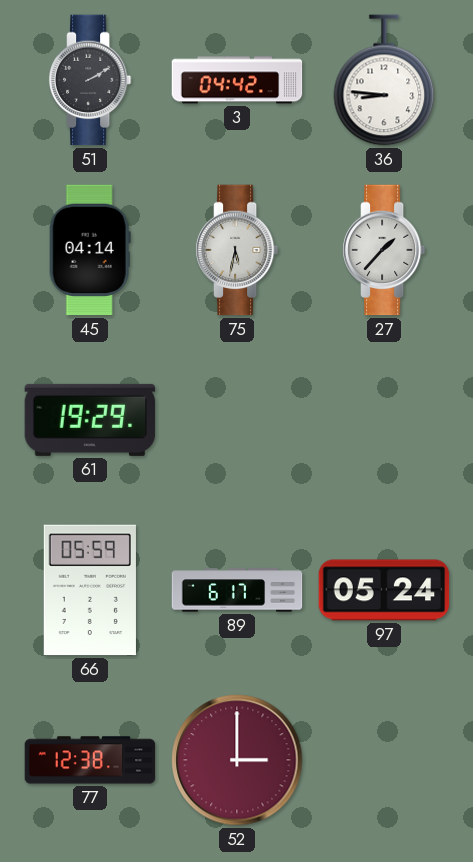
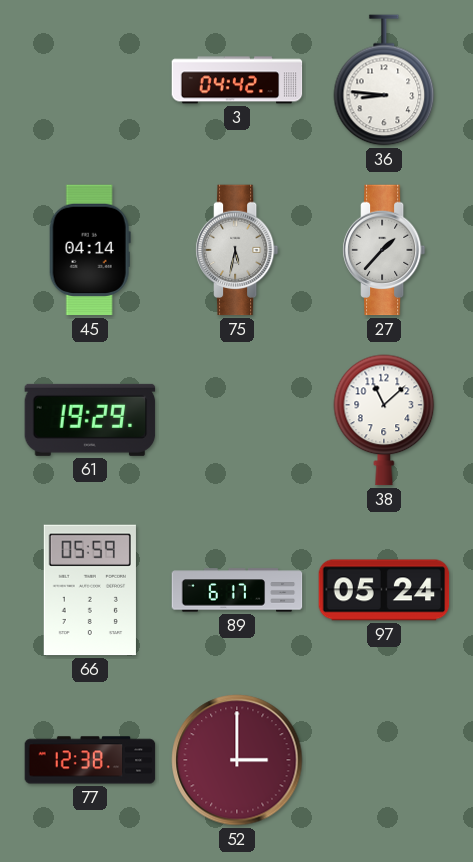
51: 2:10 -> none
38: none -> 11:08
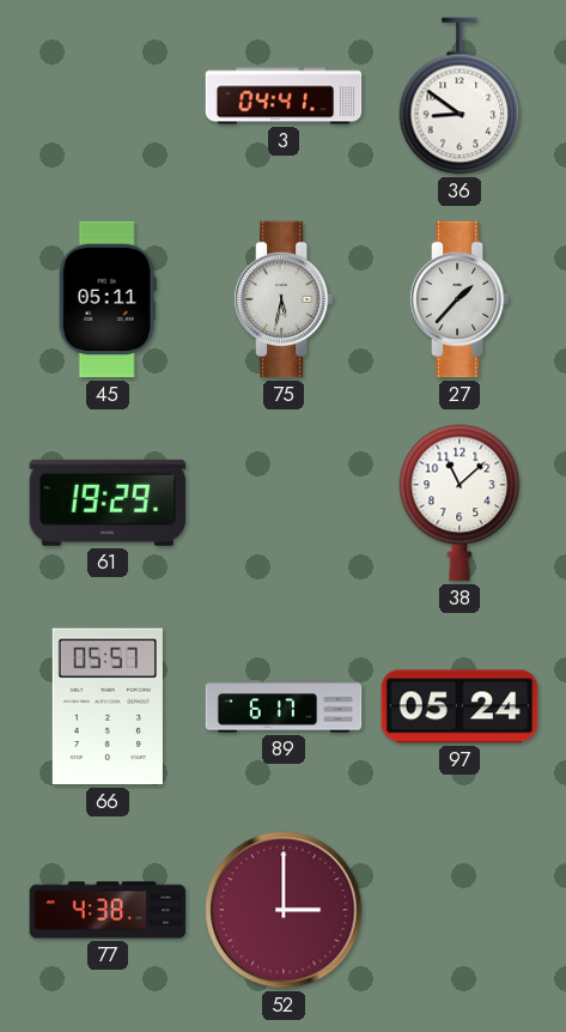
3: 04:42 -> 04:41
36: 8:46 -> 8:51
45: 04:14 -> 05:11
66: 05:59 -> 05:57
77: 12:38 -> 4:38
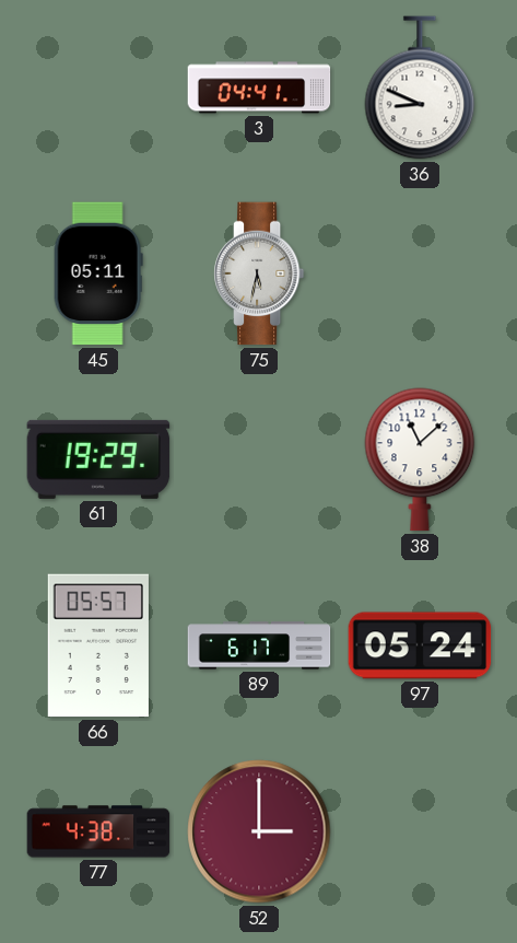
36: 8:51 -> 8:49
27: 1:37 -> none
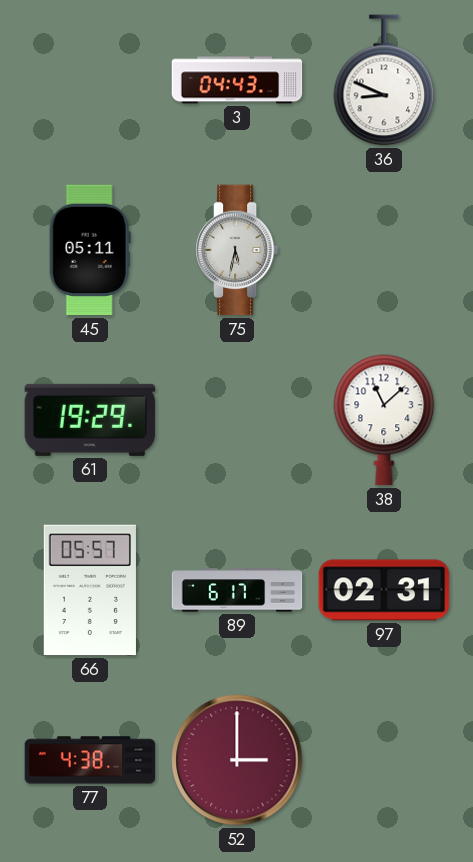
3: 04:41 -> 04:43
97: 05:24 -> 02:31
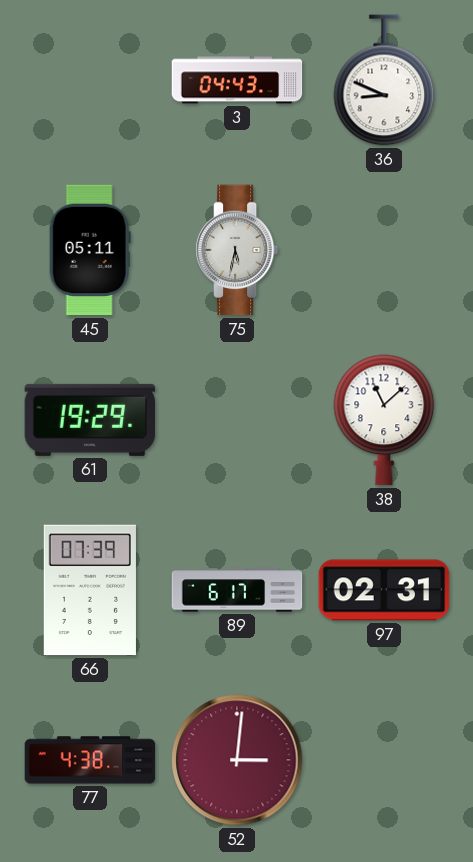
66: 05:57 -> 07:39
52: 3:00 -> 3:01
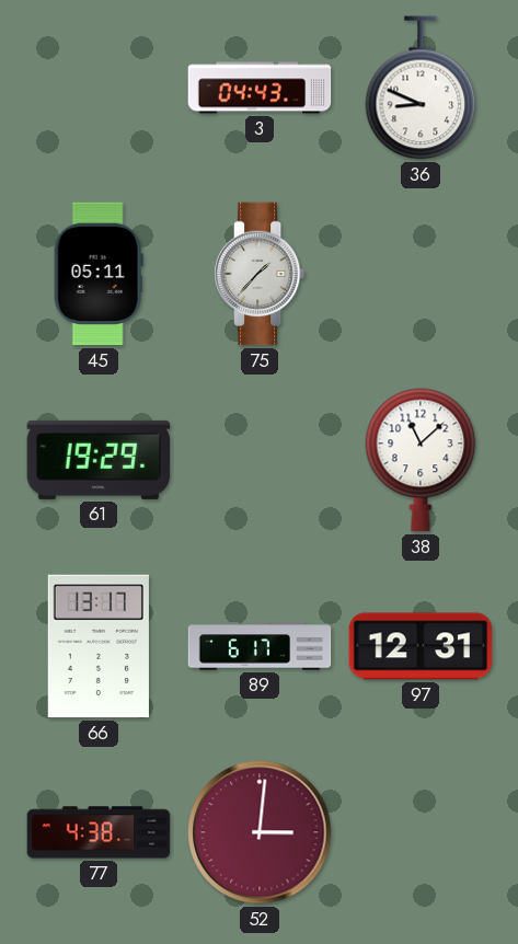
75: 5:32 -> 1:37
66: 07:39 -> 13:17
97: 02:31 -> 12:31
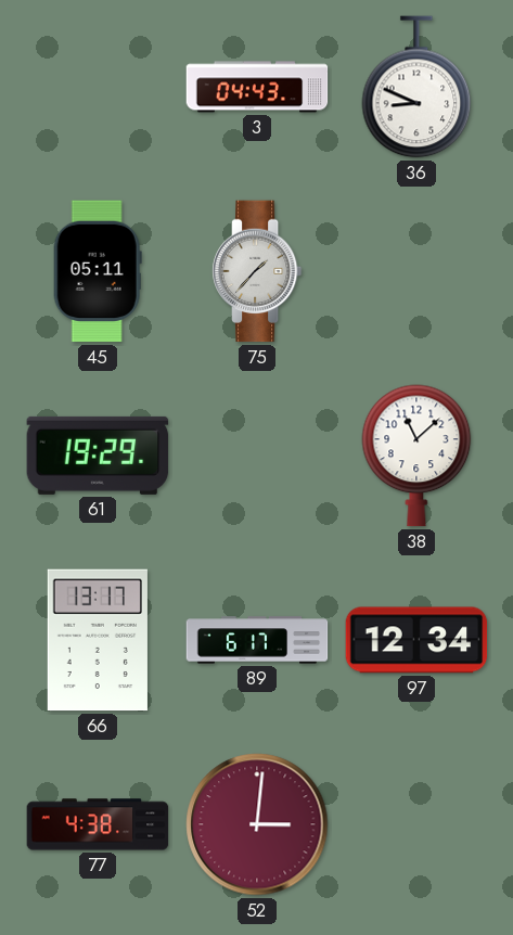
97: 12:31 -> 12:34
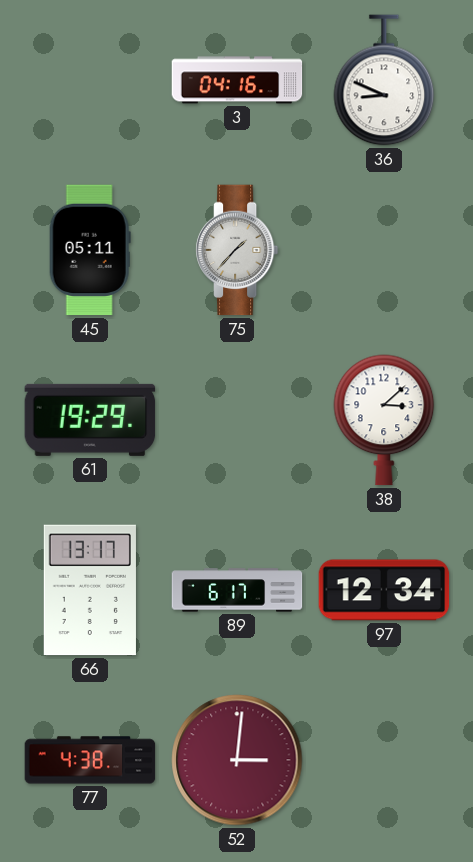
3: 04:43 -> 04:16
38: 11:08 -> 3:08
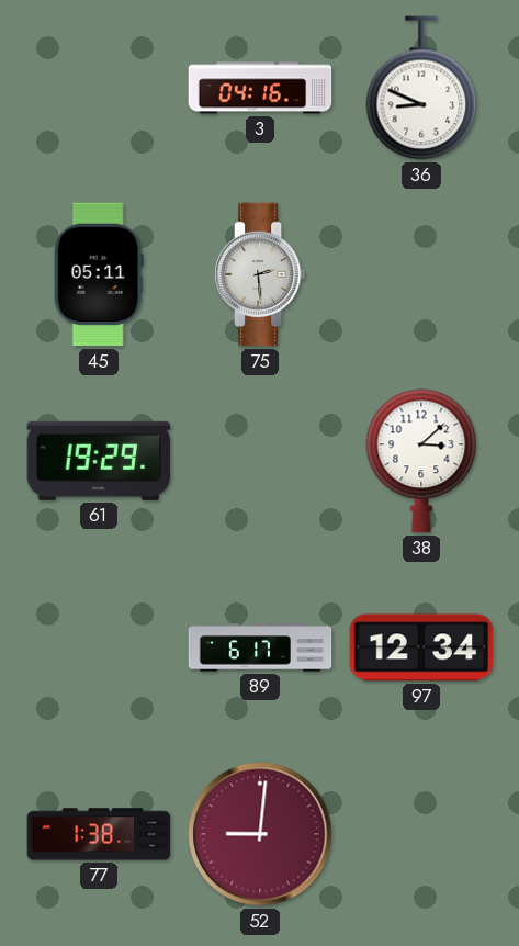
75: 1:37 -> 2:29
66: 13:17 -> none
77: 4:38 -> 1:38
52: 3:01 -> 9:01
